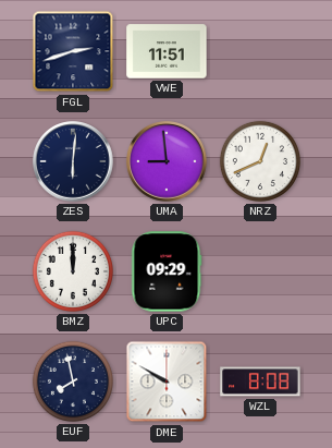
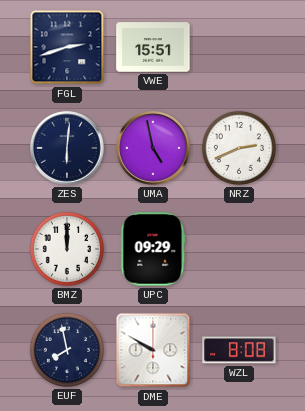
VWE: 11:51 -> 15:51
UMA: 8:59 -> 4:58
NRZ: 12:41 -> 2:41
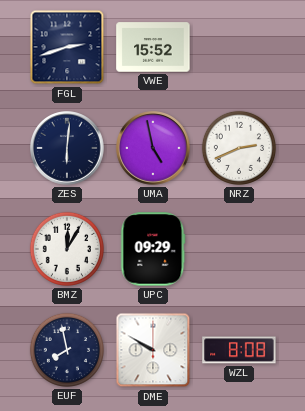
VWE: 15:51 -> 15:52
BMZ: 12:00 -> 12:05
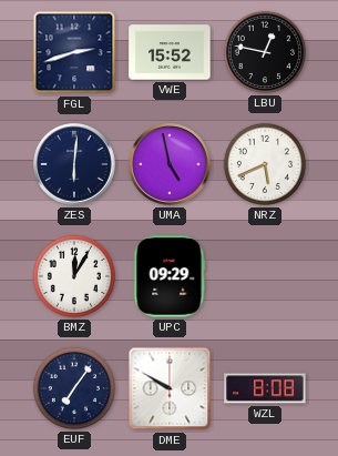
LBU: none -> 12:47
NRZ: 2:41 -> 5:41
EUF: 7:58 -> 7:06
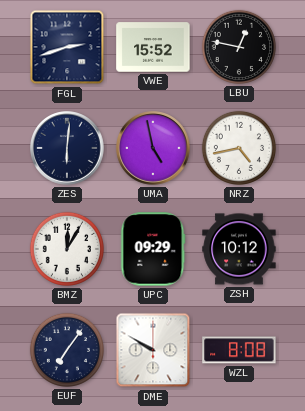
NRZ: 5:41 -> 4:43
ZSH: none -> 10:12
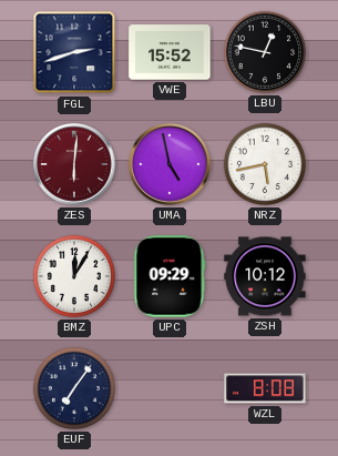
ZES dial: navy -> burgundy
NRZ: 4:43 -> 5:43
DME: 9:50 -> none
